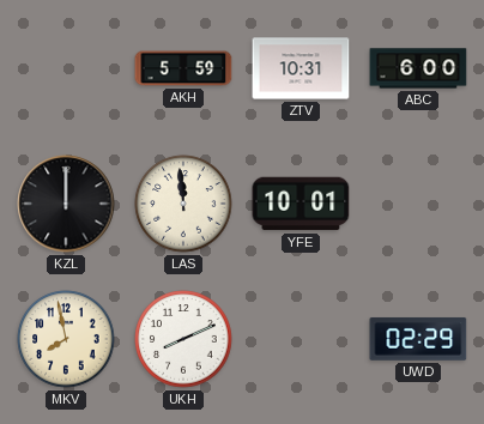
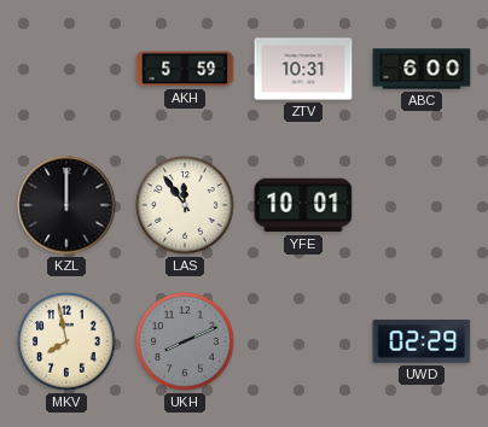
LAS: 11:59 -> 11:54
UKH dial: white -> grey
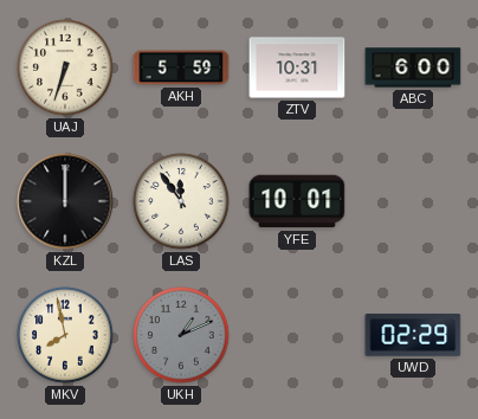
UAJ: none -> 6:33
UKH: 8:11 -> 1:11
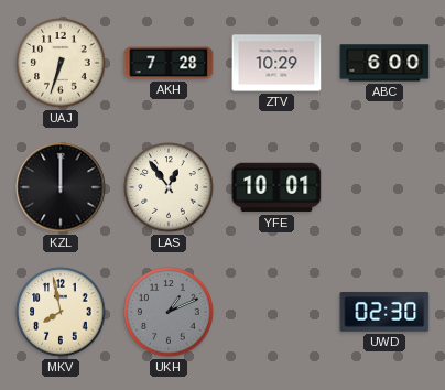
AKH: 5:59 -> 7:28
ZTV: 10:31 -> 10:29
LAS: 11:54 -> 12:54
UWD: 02:29 -> 02:30
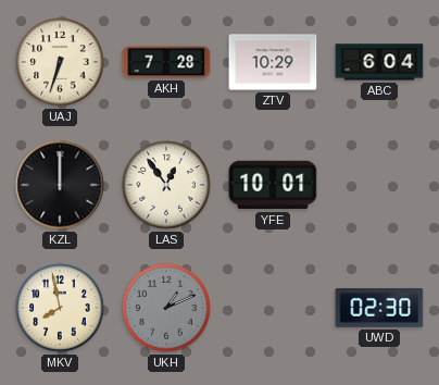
ABC: 6:00 -> 6:04
